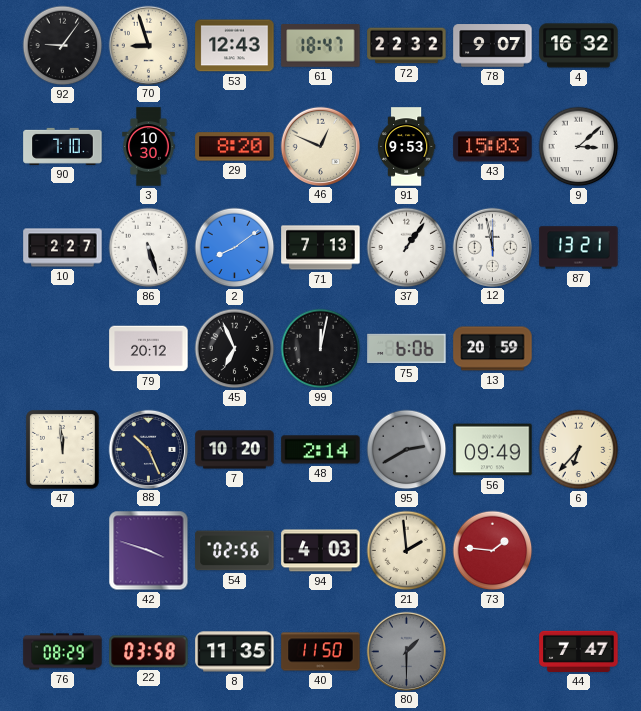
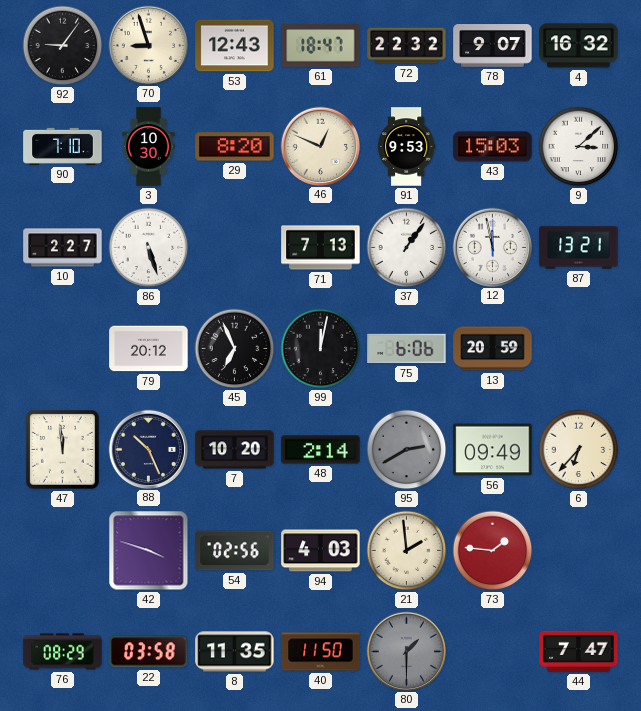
2: 8:09 -> none
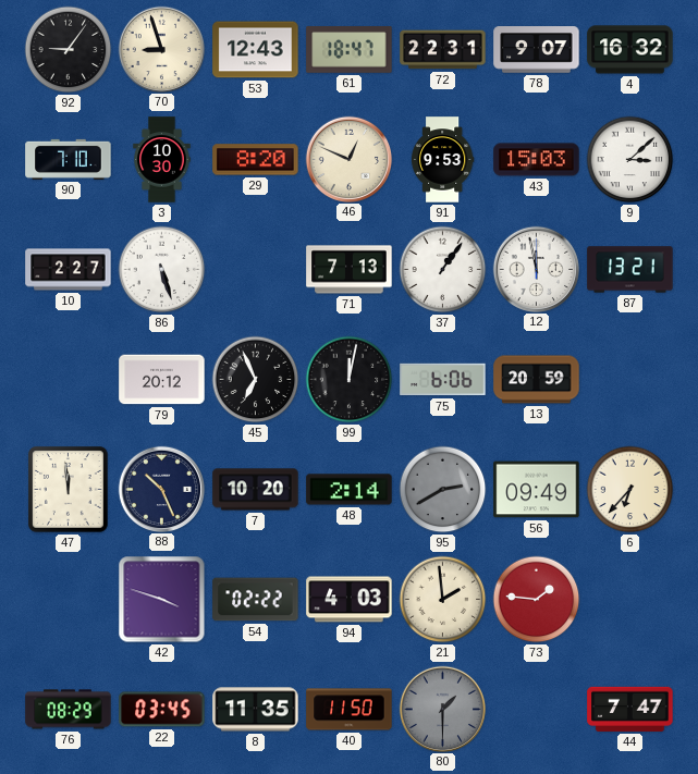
72: 22:32 -> 22:31
54: 02:56 -> 02:22
22: 03:58 -> 03:45
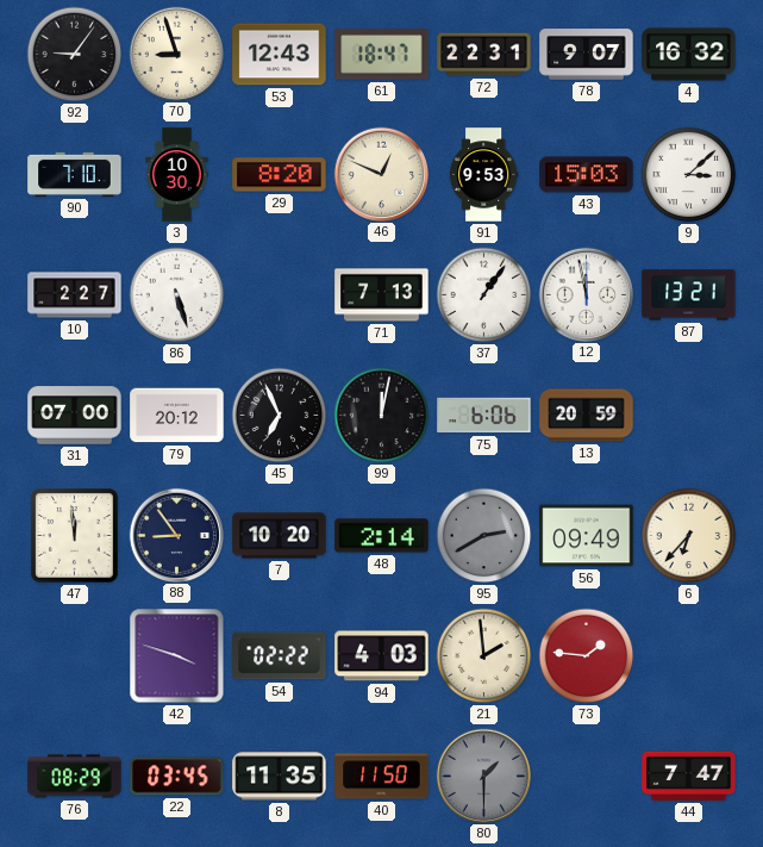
31: none -> 07:00
88: 10:26 -> 8:54
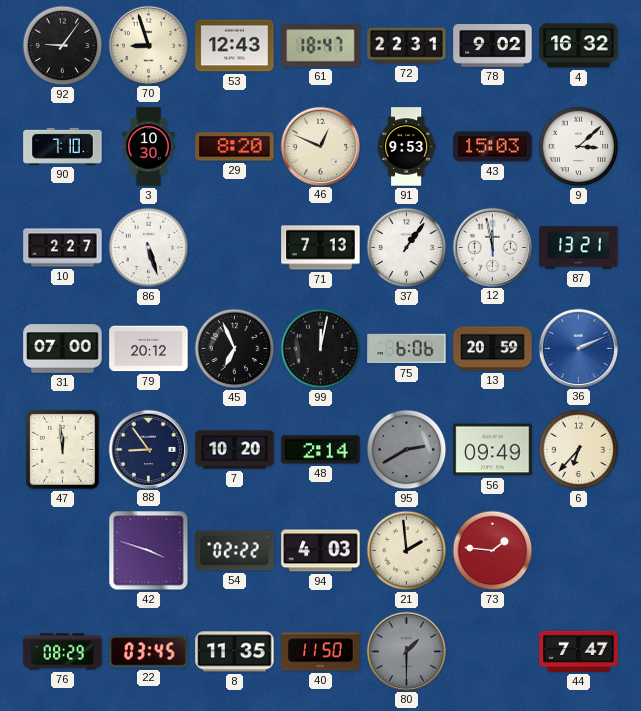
78: 9:07 -> 9:02
36: none -> 2:11
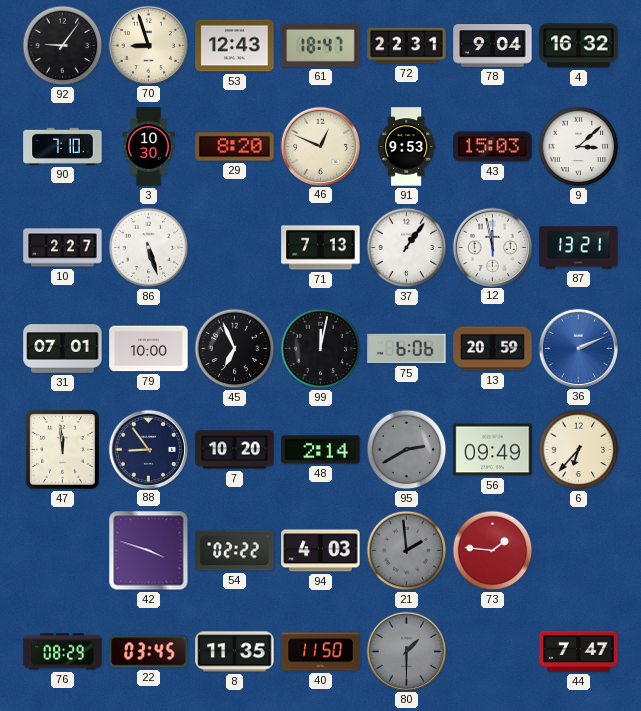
78: 9:02 -> 9:04
31: 07:00 -> 07:01
79: 20:12 -> 10:00
21 dial: cream -> grey
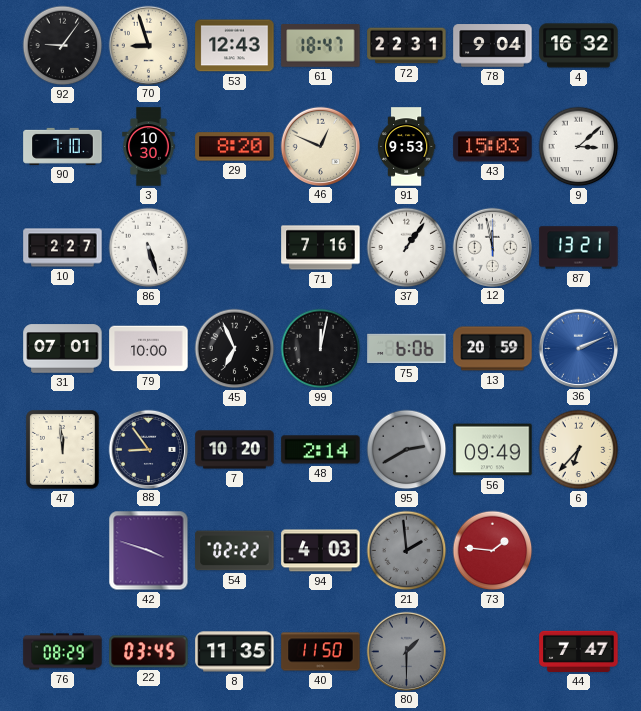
71: 7:13 -> 7:16
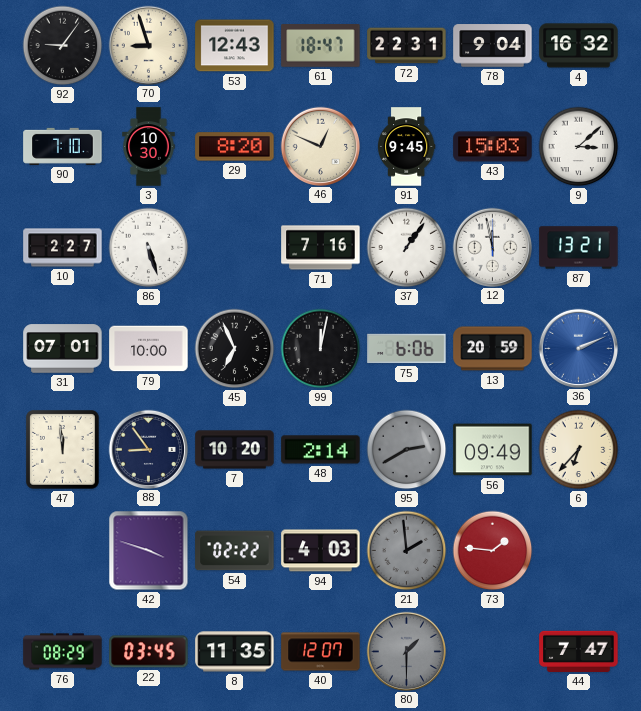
91: 9:53 -> 9:45
40: 11:50 -> 12:07
